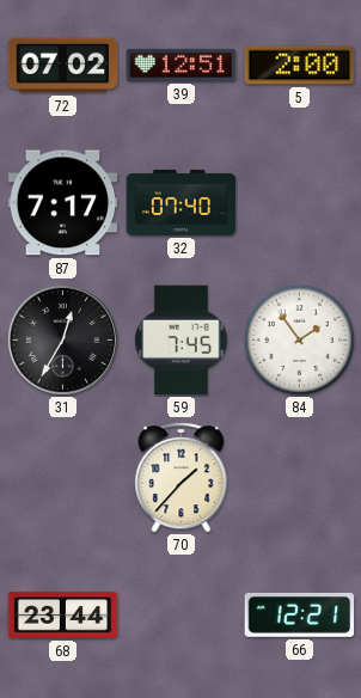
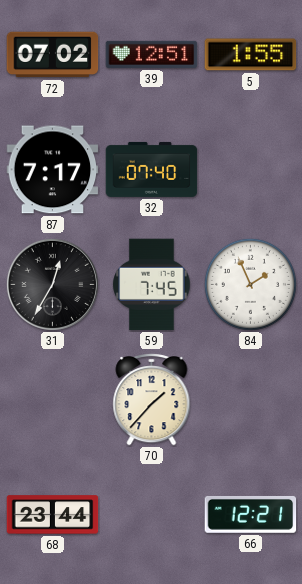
5: 2:00 -> 1:55
84: 1:54 -> 1:56
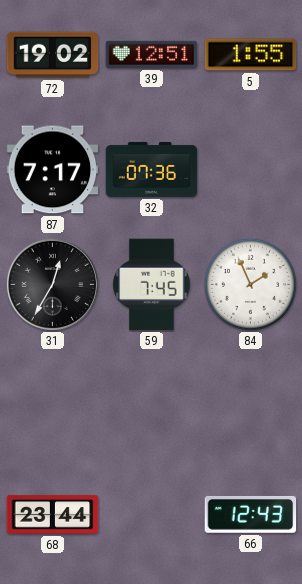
72: 07:02 -> 19:02
32: 07:40 -> 07:36
70: 1:37 -> none
66: 12:21 -> 12:43
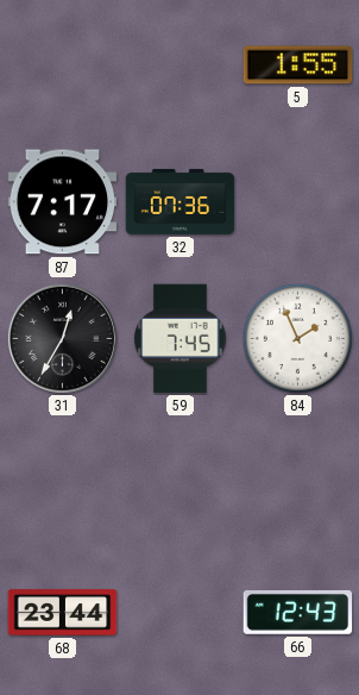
72: 19:02 -> none
39: 12:51 -> none
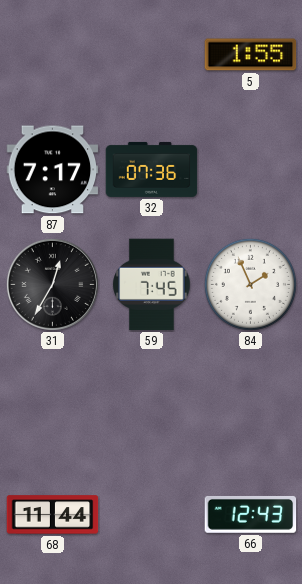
68: 23:44 -> 11:44
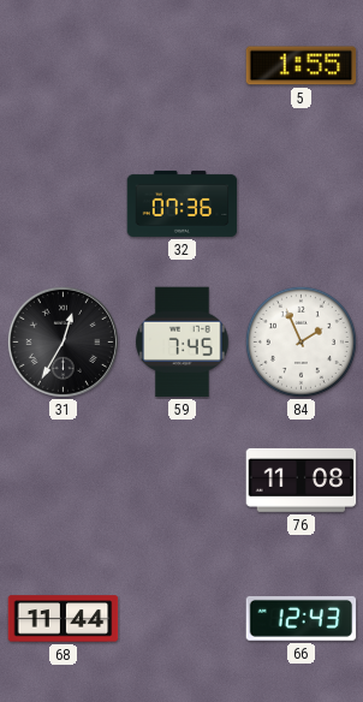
87: 7:17 -> none
76: none -> 11:08
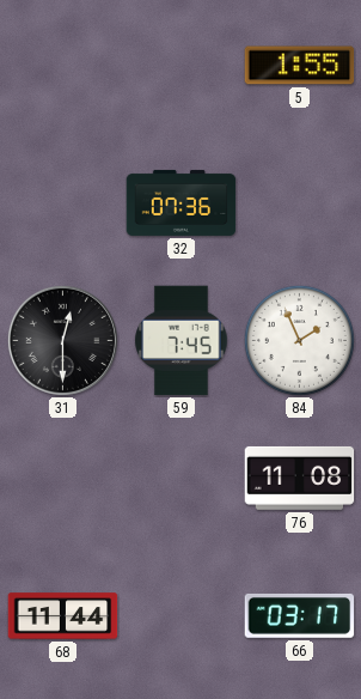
31: 12:35 -> 12:30
66: 12:43 -> 03:17
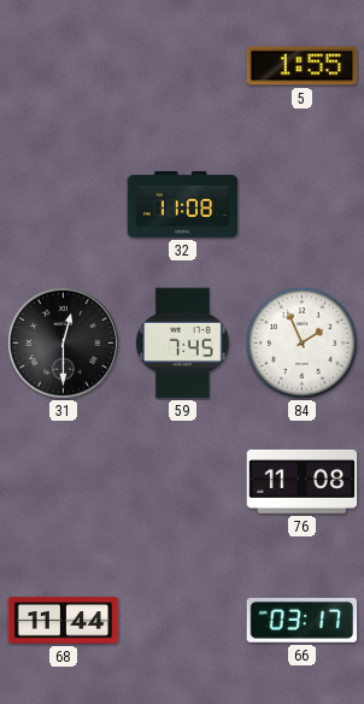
32: 07:36 -> 11:08
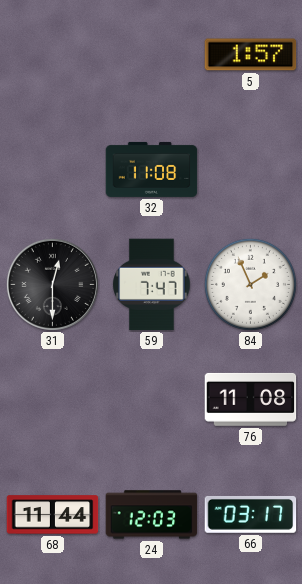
5: 1:55 -> 1:57
59: 7:45 -> 7:47
24: none -> 12:03
